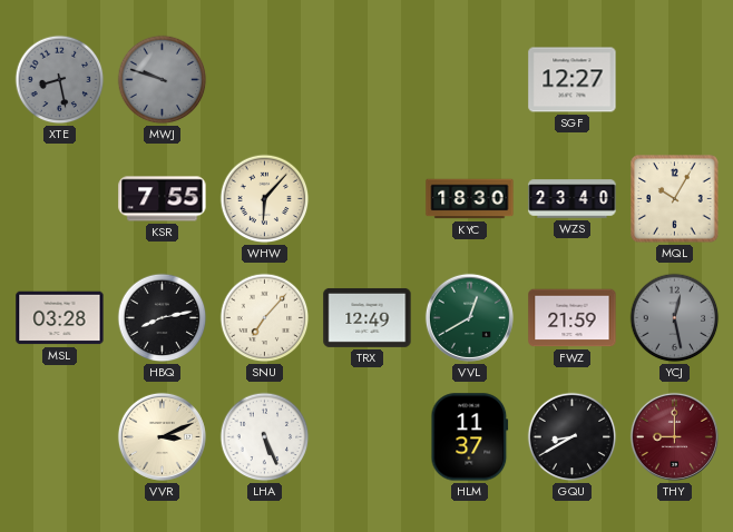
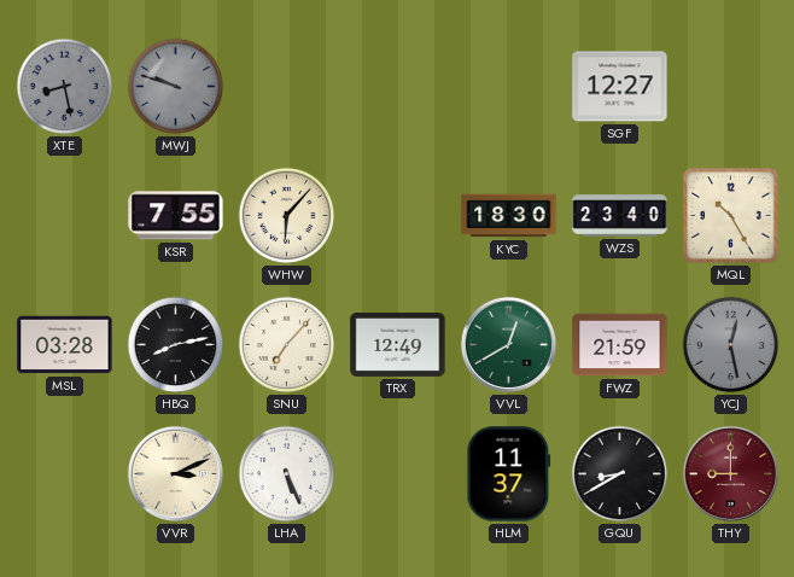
MQL: 10:05 -> 10:25
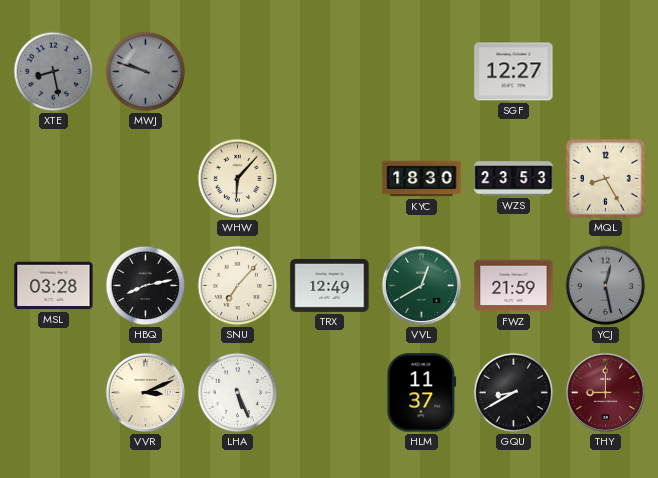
KSR: 7:55 -> none
WZS: 23:40 -> 23:53
MQL: 10:25 -> 8:25
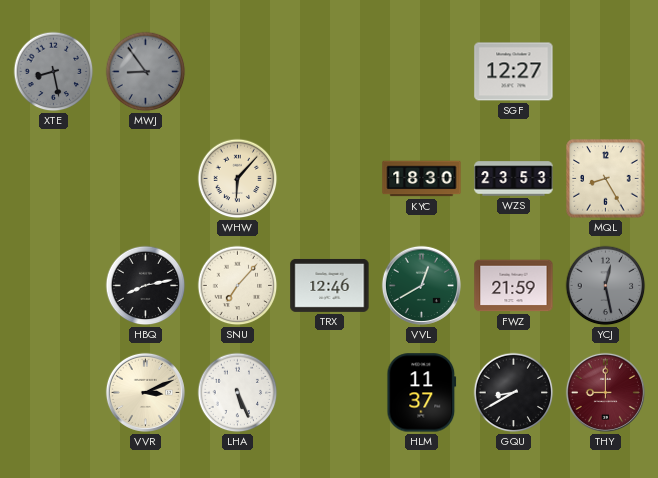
MWJ: 9:48 -> 8:54
MSL: 03:28 -> none
TRX: 12:49 -> 12:46
